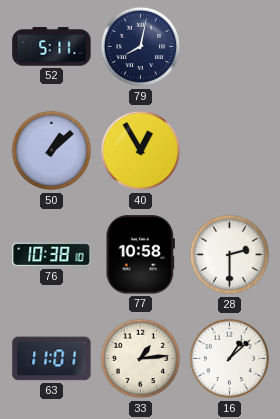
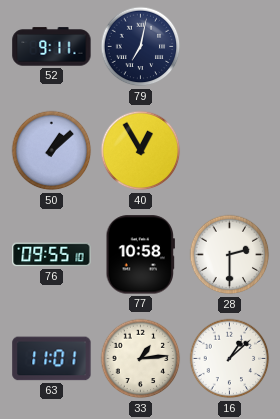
52: 5:11 -> 9:11
79: 8:02 -> 7:02
76: 10:38 -> 09:55
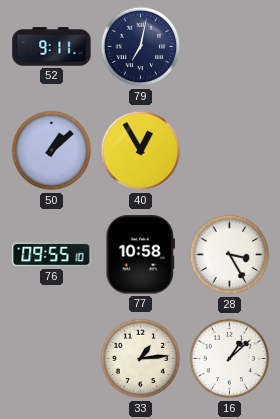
28: 2:30 -> 3:25
63: 11:01 -> none
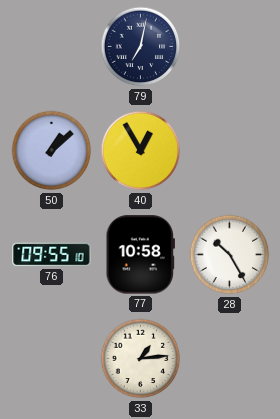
52: 9:11 -> none
28: 3:25 -> 10:25
16: 1:08 -> none
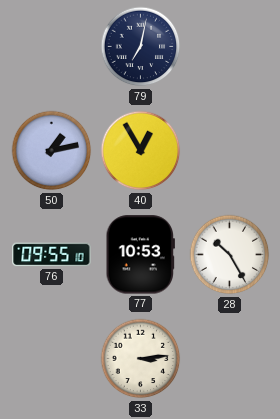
50: 1:08 -> 1:13
77: 10:58 -> 10:53
33: 1:14 -> 3:14
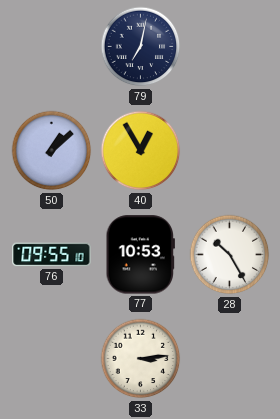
50: 1:13 -> 1:08
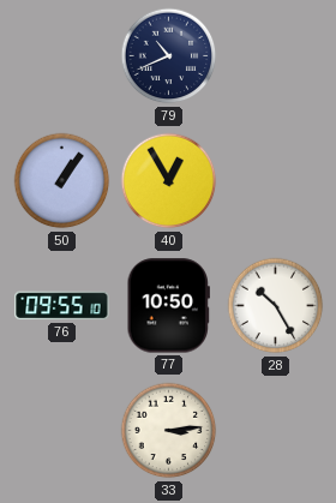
79: 7:02 -> 10:41
50: 1:08 -> 1:06
77: 10:53 -> 10:50
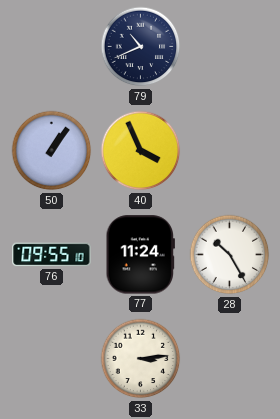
40: 12:55 -> 3:56
77: 10:50 -> 11:24
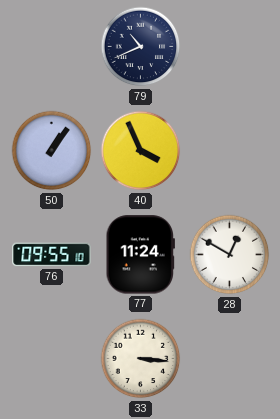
28: 10:25 -> 12:50
33: 3:14 -> 3:16
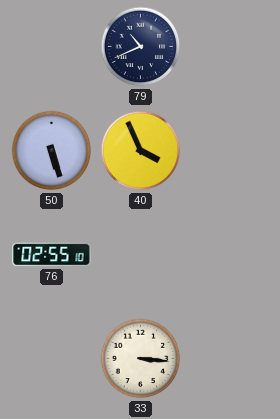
50: 1:06 -> 5:27
76: 09:55 -> 02:55
77: 11:24 -> none
28: 12:50 -> none
